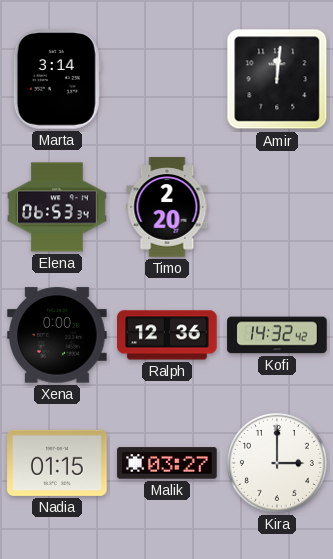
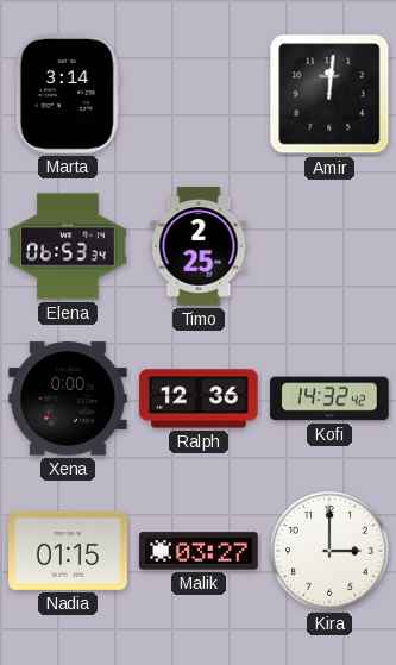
Timo: 2:20 -> 2:25
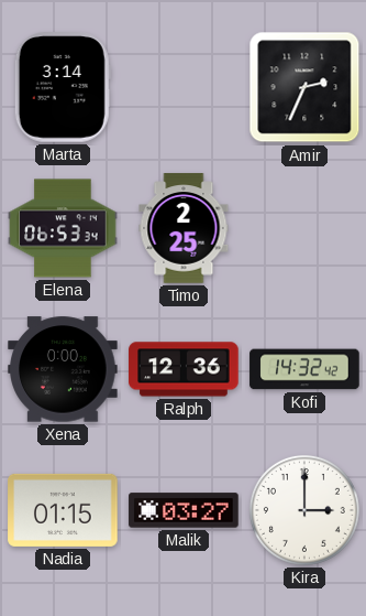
Amir: 12:01 -> 2:34
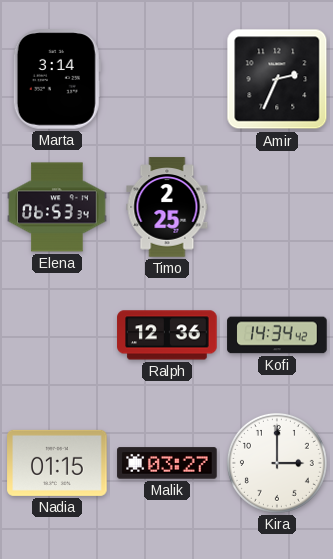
Xena: 0:00 -> none
Kofi: 14:32 -> 14:34
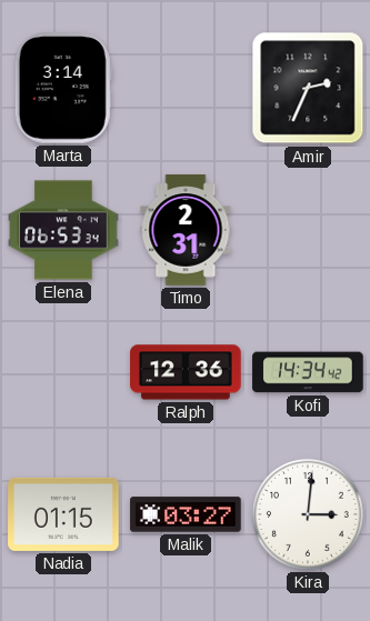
Timo: 2:25 -> 2:31
Kira: 3:00 -> 3:01
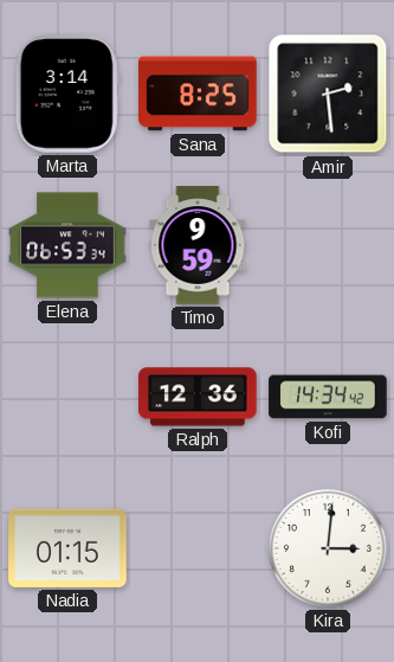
Sana: none -> 8:25
Amir: 2:34 -> 2:29
Timo: 2:31 -> 9:59
Malik: 03:27 -> none
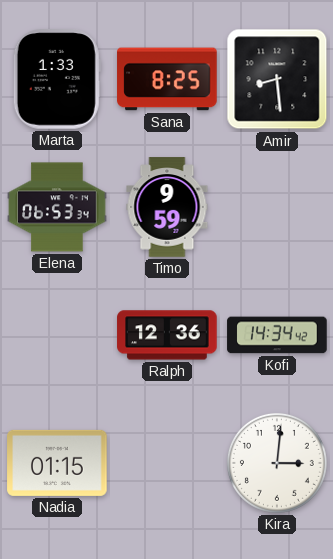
Marta: 3:14 -> 1:33
Amir: 2:29 -> 8:29
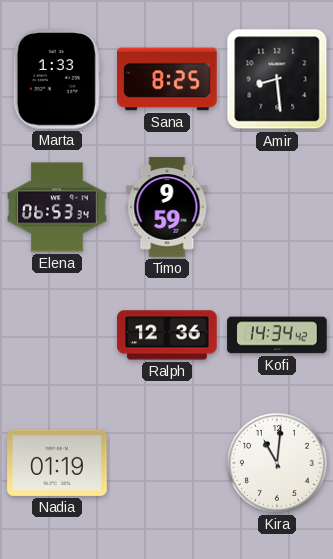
Nadia: 01:15 -> 01:19
Kira: 3:01 -> 11:01
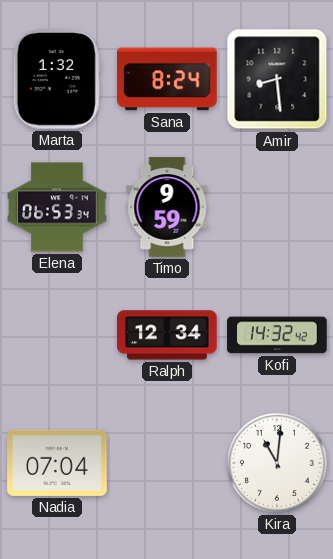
Marta: 1:33 -> 1:32
Sana: 8:25 -> 8:24
Ralph: 12:36 -> 12:34
Kofi: 14:34 -> 14:32
Nadia: 01:19 -> 07:04
